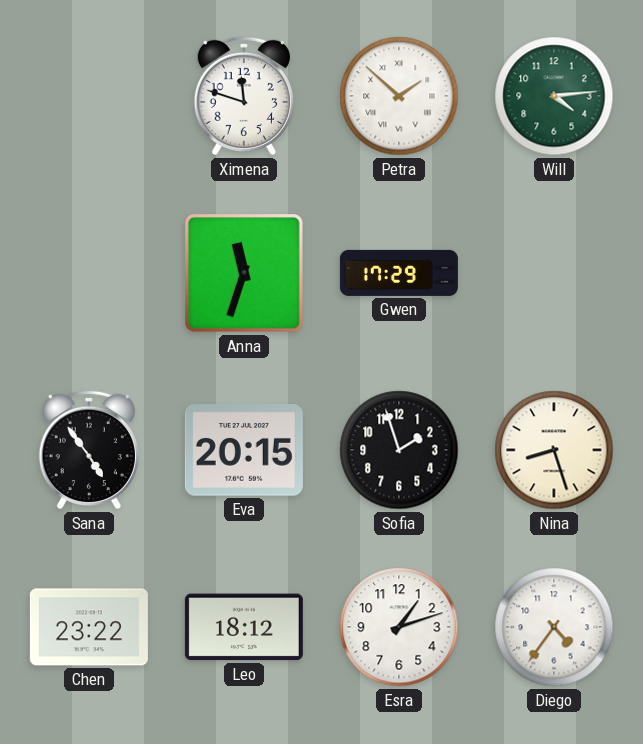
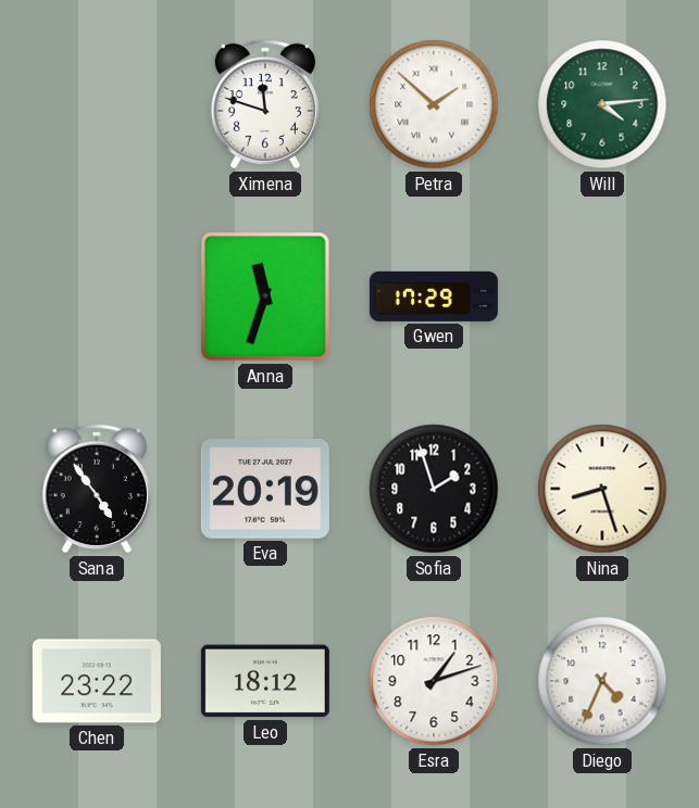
Eva: 20:15 -> 20:19
Diego: 4:36 -> 4:34
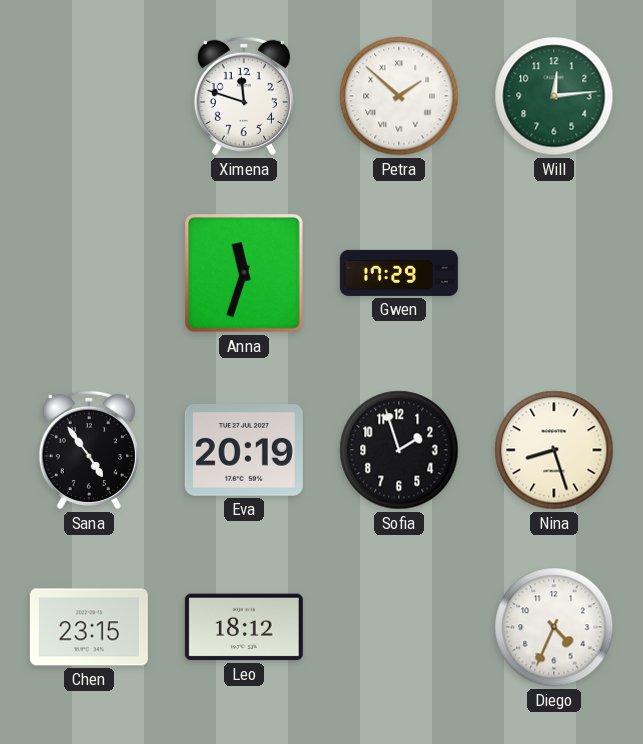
Will: 4:14 -> 12:14
Chen: 23:22 -> 23:15
Esra: 1:12 -> none
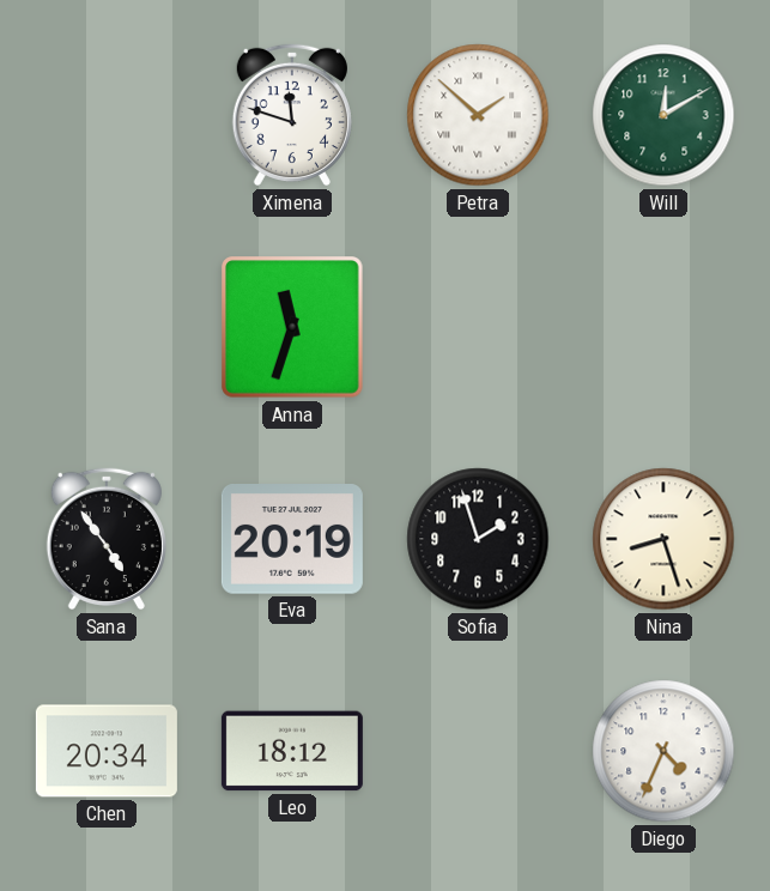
Will: 12:14 -> 12:10
Gwen: 17:29 -> none
Chen: 23:15 -> 20:34
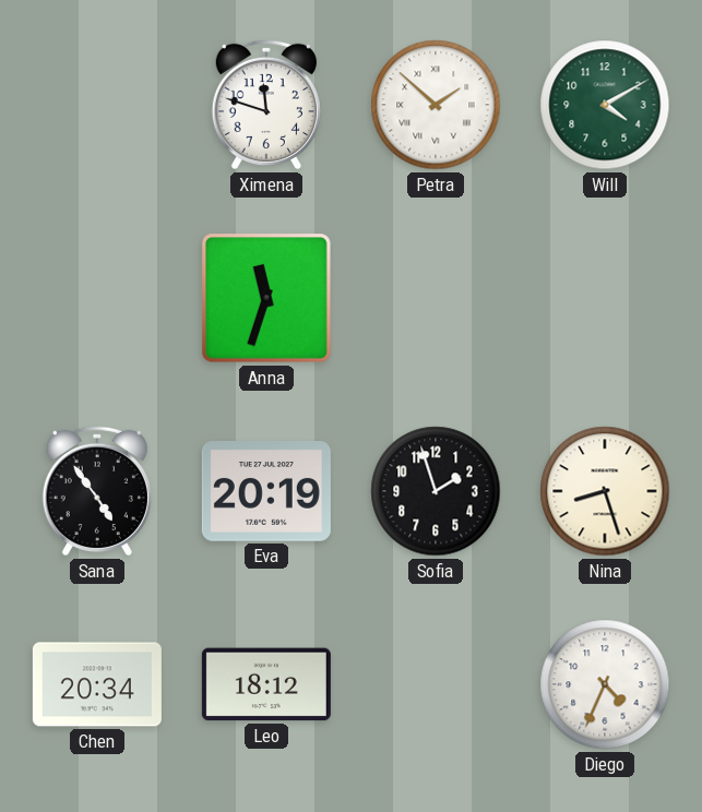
Will: 12:10 -> 4:10
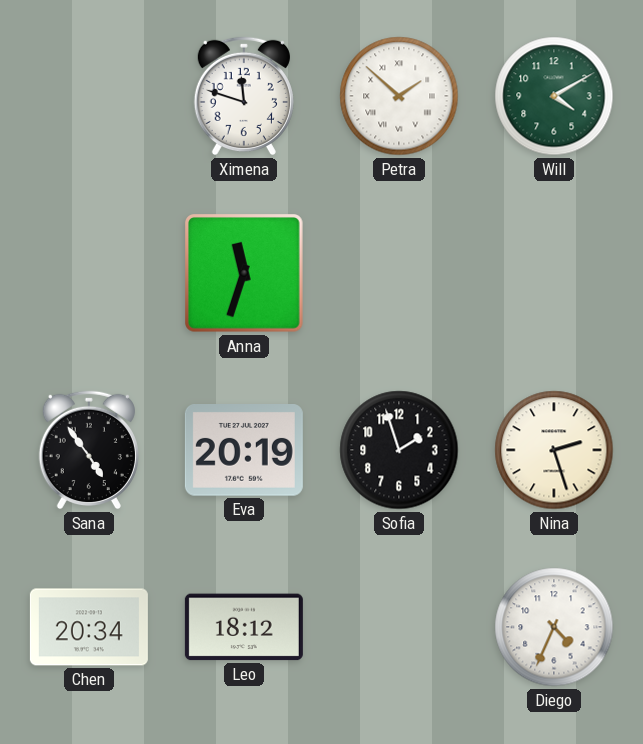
Nina: 8:27 -> 2:27
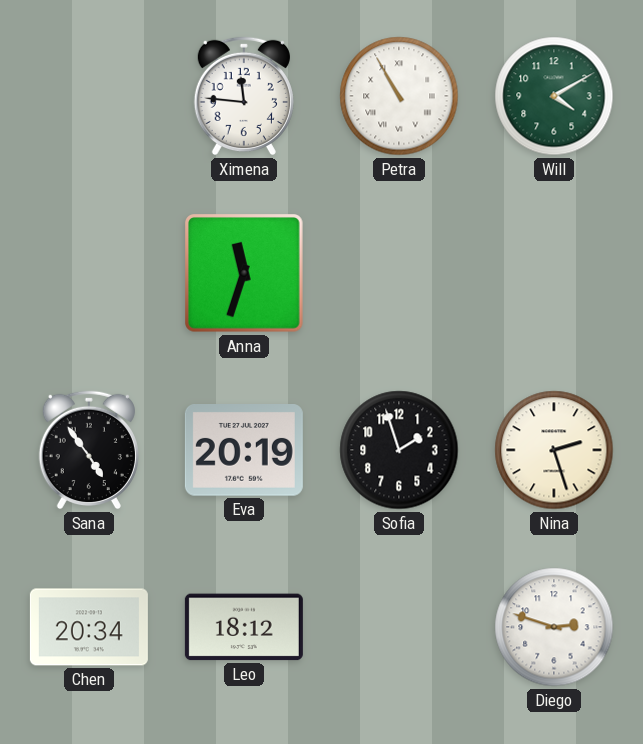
Ximena: 11:48 -> 11:46
Petra: 1:52 -> 10:55
Diego: 4:34 -> 2:48
